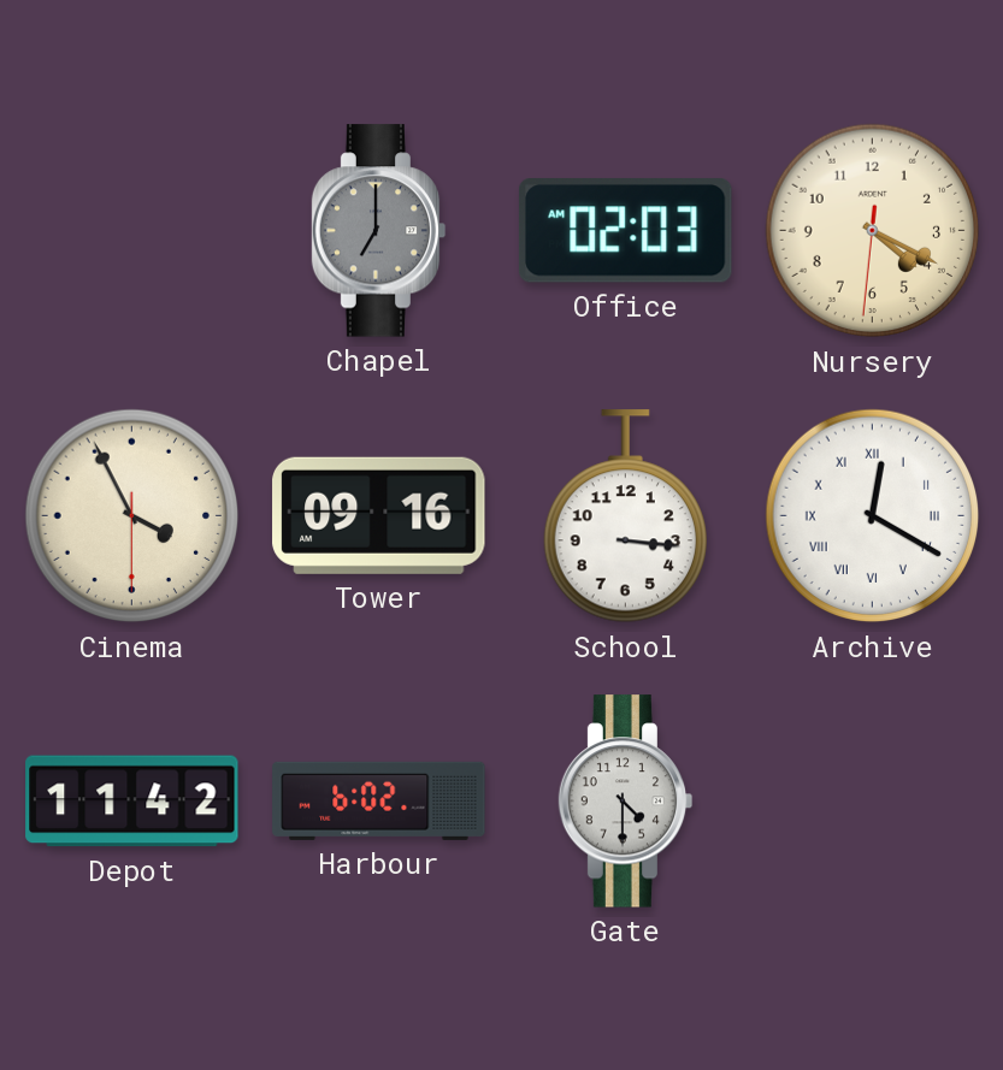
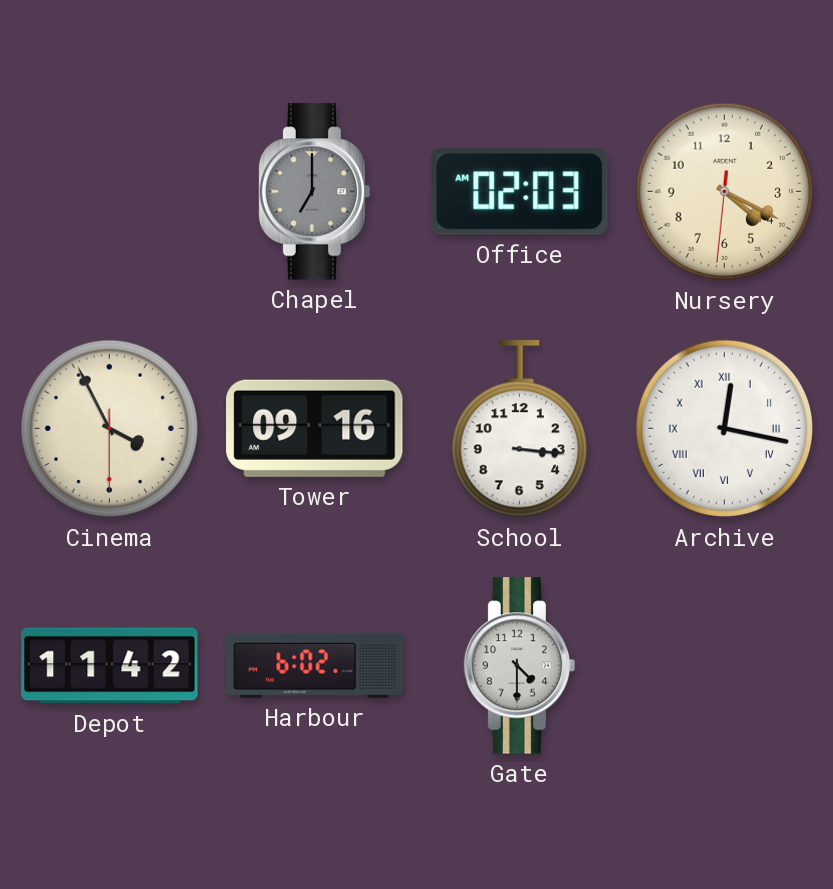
Archive: 12:20 -> 12:17
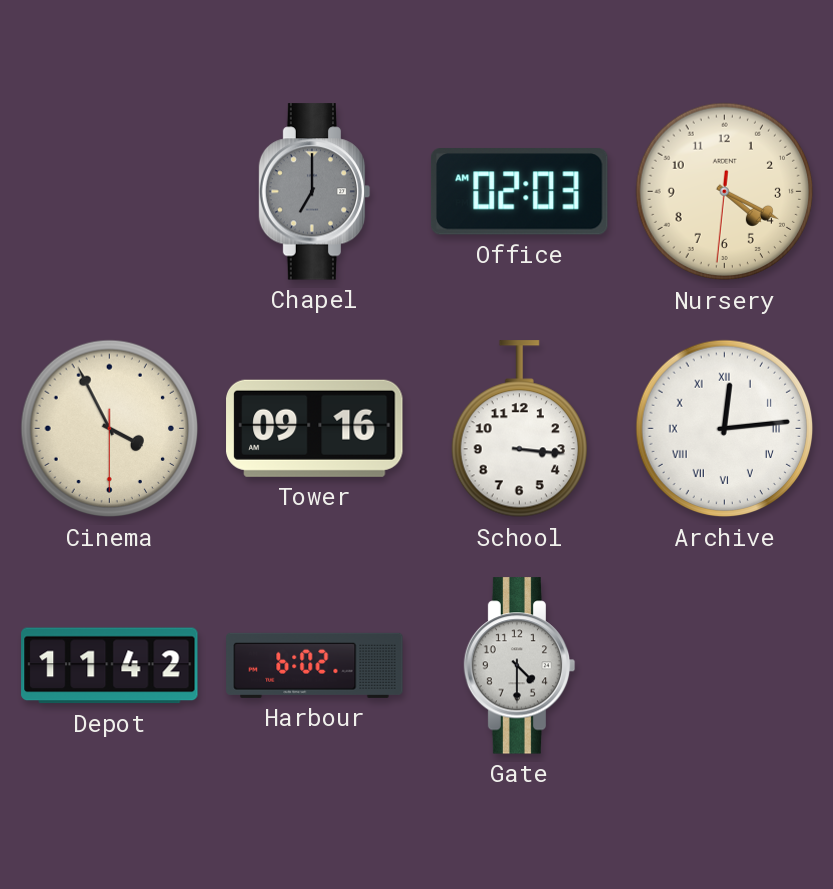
Archive: 12:17 -> 12:14
